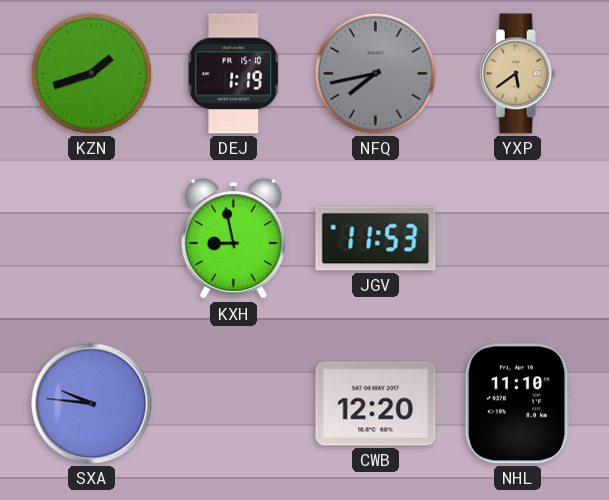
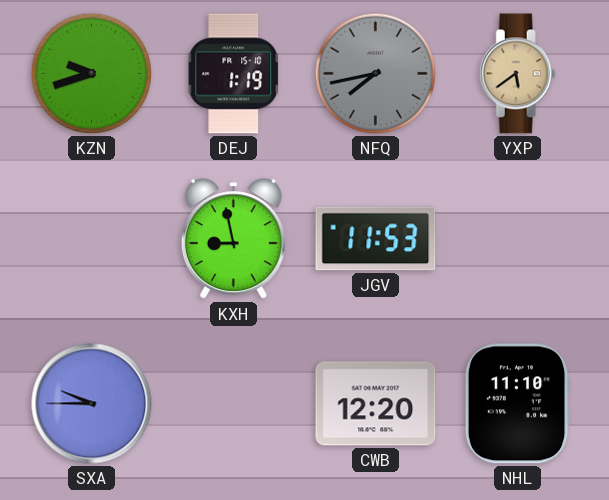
KZN: 1:42 -> 9:42
SXA: 9:46 -> 9:45
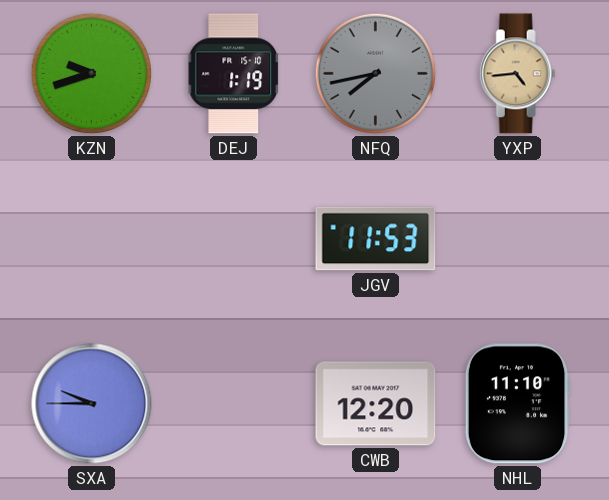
YXP: 5:39 -> 4:44
KXH: 8:58 -> none
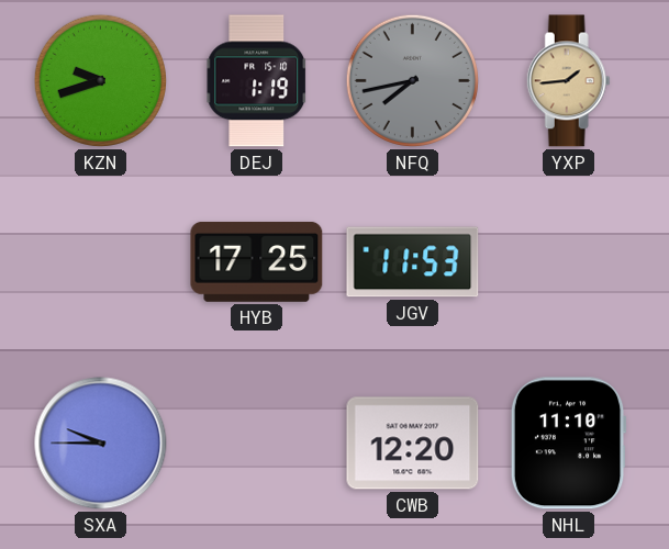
YXP: 4:44 -> 1:44
HYB: none -> 17:25
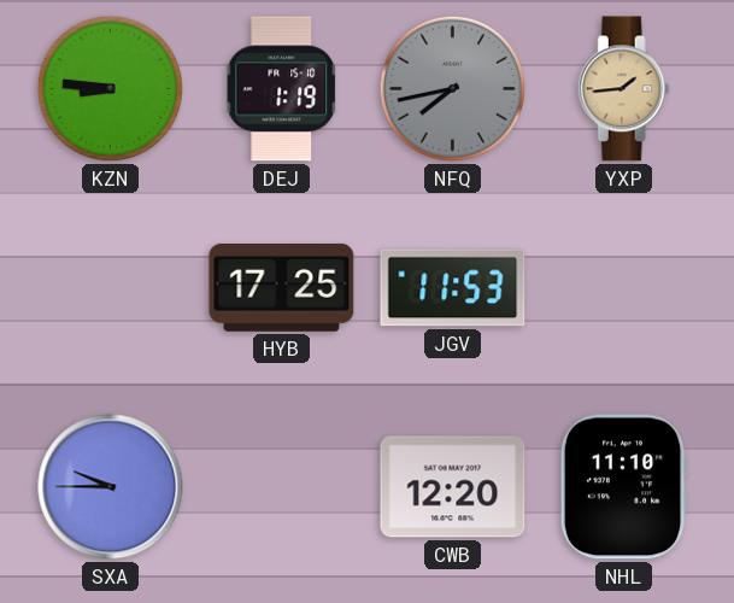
KZN: 9:42 -> 8:46
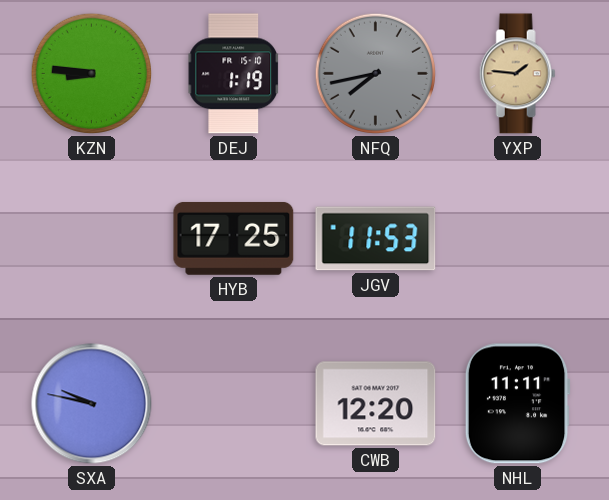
YXP: 1:44 -> 1:46
SXA: 9:45 -> 9:47
NHL: 11:10 -> 11:11
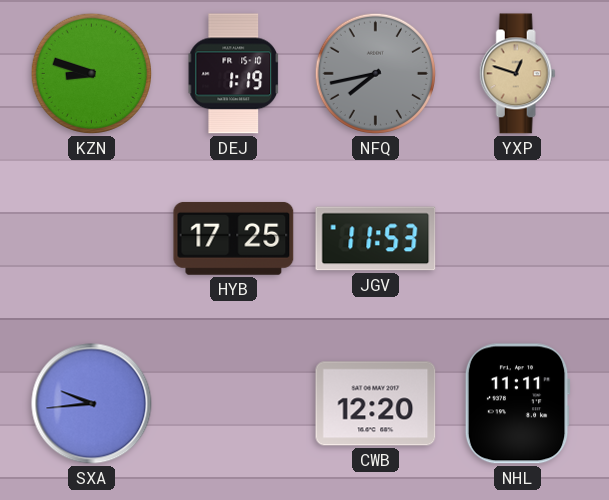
KZN: 8:46 -> 8:48
YXP: 1:46 -> 12:48
SXA: 9:47 -> 9:44
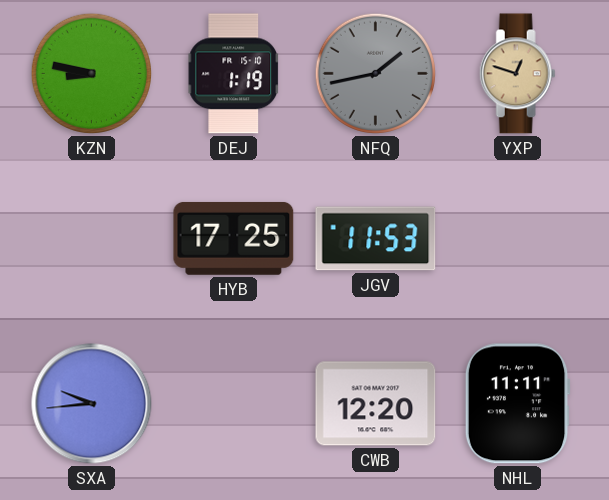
KZN: 8:48 -> 8:47
NFQ: 7:43 -> 1:43
